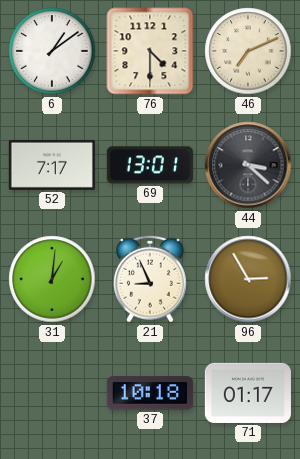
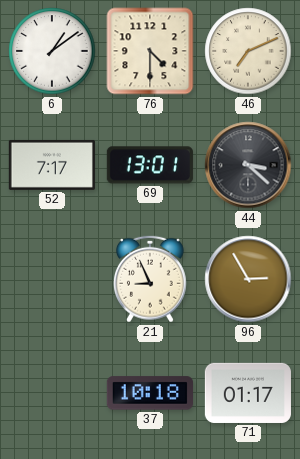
31: 1:01 -> none
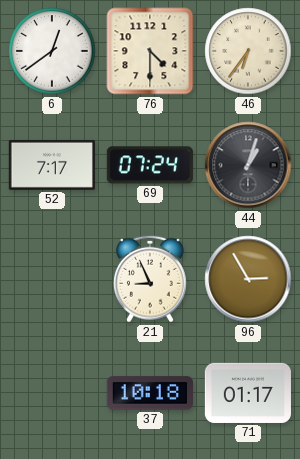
6: 1:09 -> 12:39
46: 7:11 -> 6:36
69: 13:01 -> 07:24
44: 3:22 -> 1:03
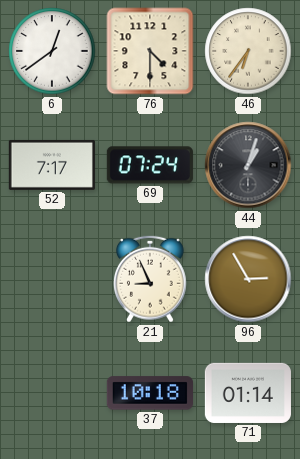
71: 01:17 -> 01:14
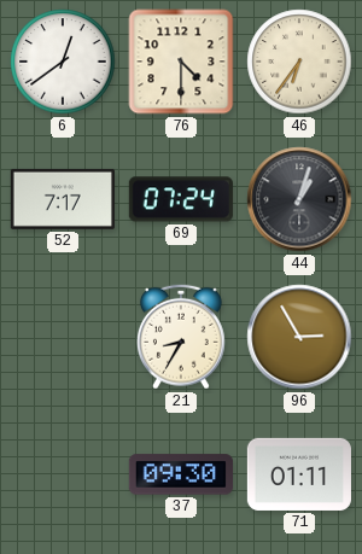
21: 8:56 -> 8:35
37: 10:18 -> 09:30
71: 01:14 -> 01:11
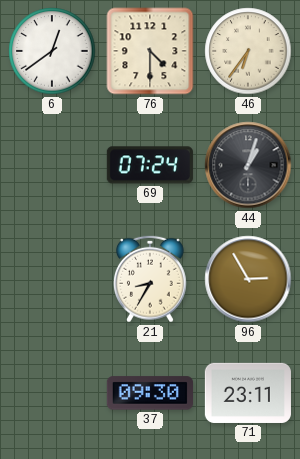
52: 7:17 -> none
71: 01:11 -> 23:11
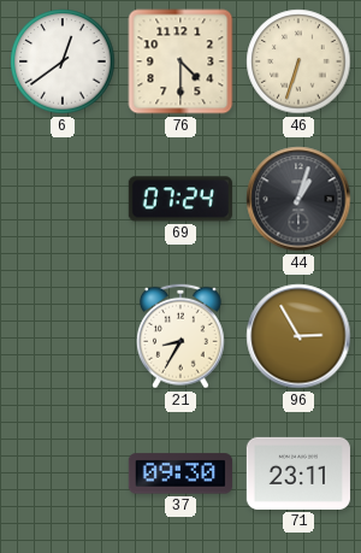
46: 6:36 -> 6:33
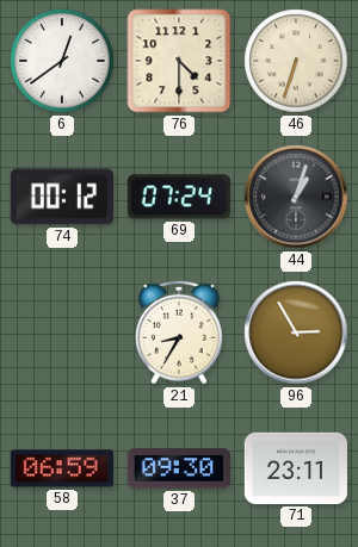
74: none -> 00:12
58: none -> 06:59
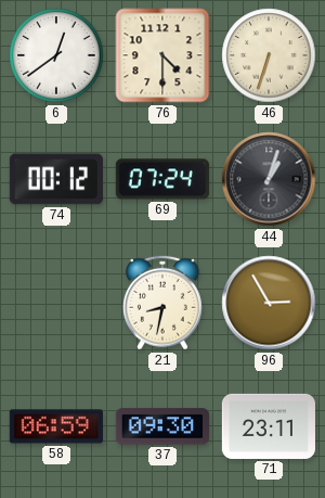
21: 8:35 -> 8:32
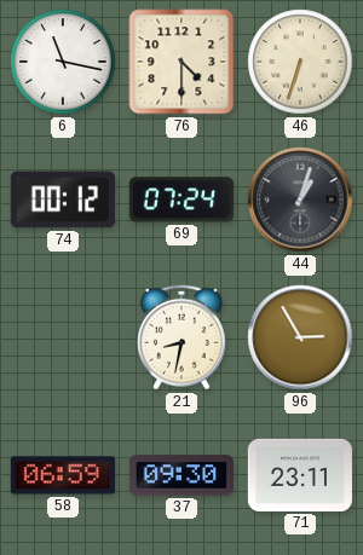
6: 12:39 -> 11:17
